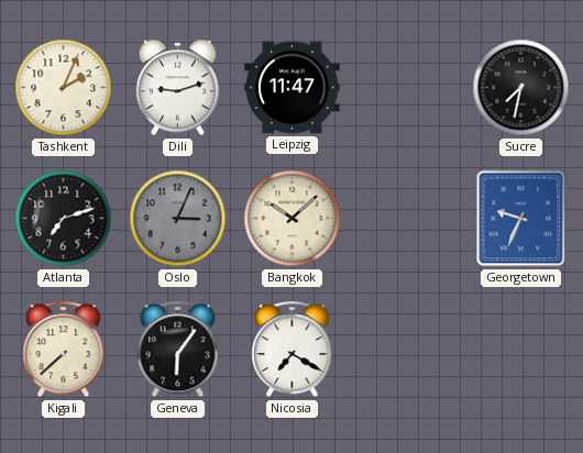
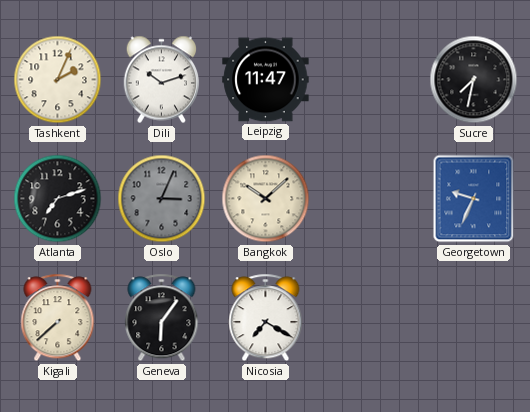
Dili: 9:12 -> 10:12
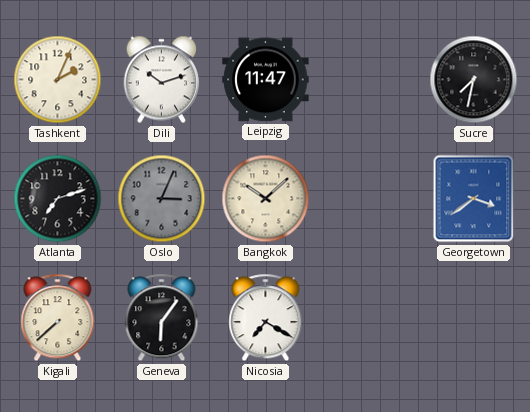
Georgetown: 9:34 -> 3:39
